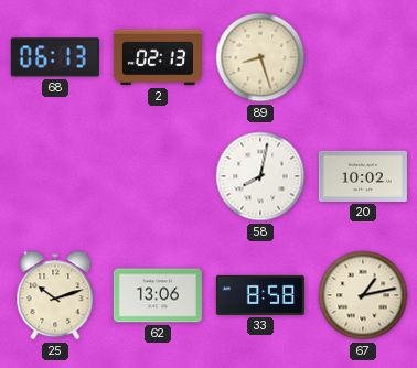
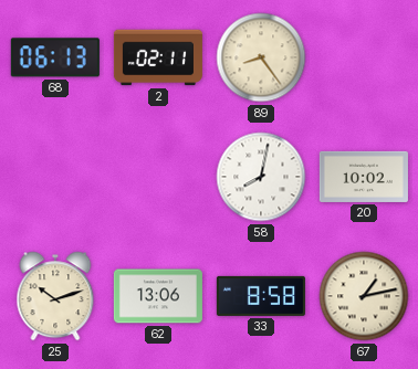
2: 02:13 -> 02:11
89: 8:27 -> 8:24
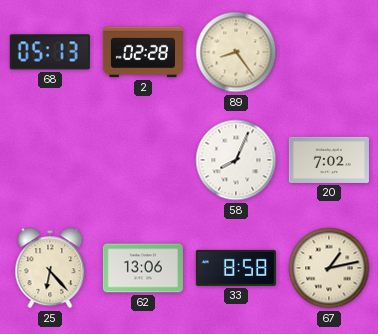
68: 06:13 -> 05:13
2: 02:11 -> 02:28
58: 8:02 -> 8:04
20: 10:02 -> 7:02
25: 10:12 -> 6:23
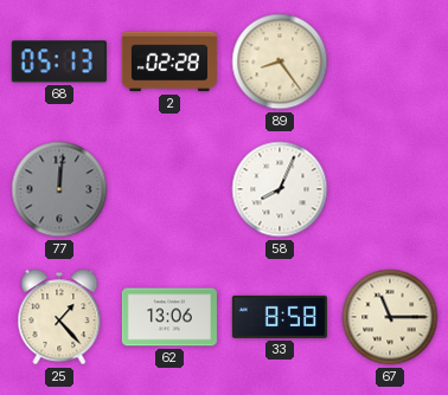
77: none -> 12:01
20: 7:02 -> none
25: 6:23 -> 1:23
67: 1:13 -> 11:15
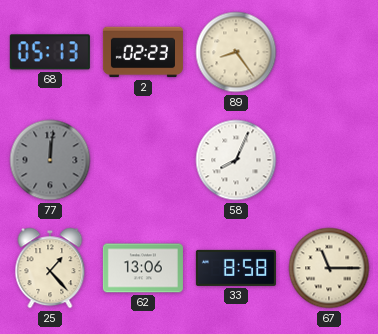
2: 02:28 -> 02:23
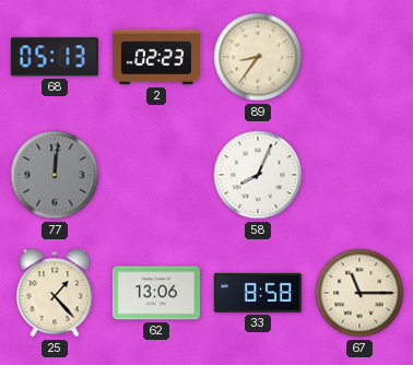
89: 8:24 -> 8:36
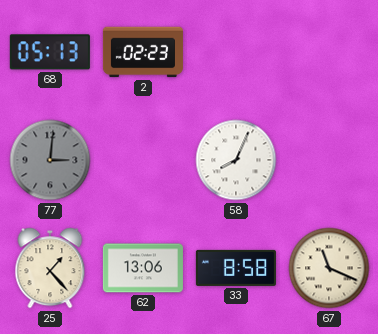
89: 8:36 -> none
77: 12:01 -> 3:01
67: 11:15 -> 11:19
